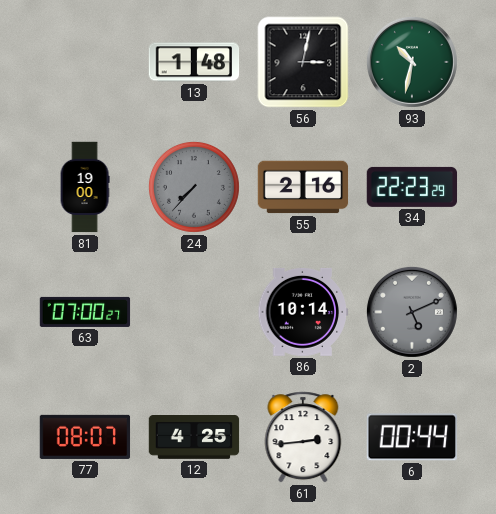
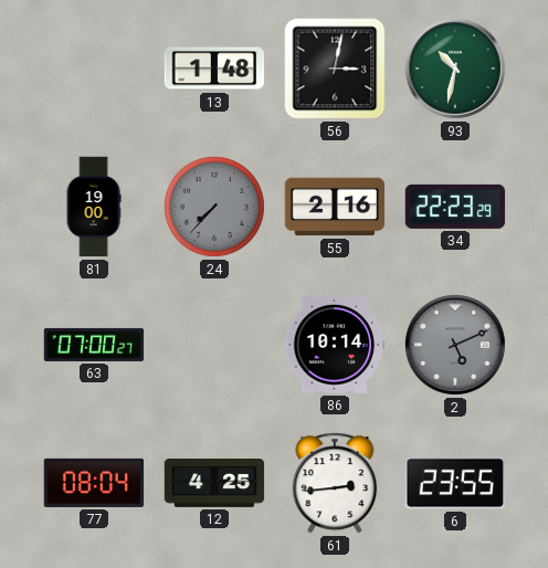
77: 08:07 -> 08:04
6: 00:44 -> 23:55
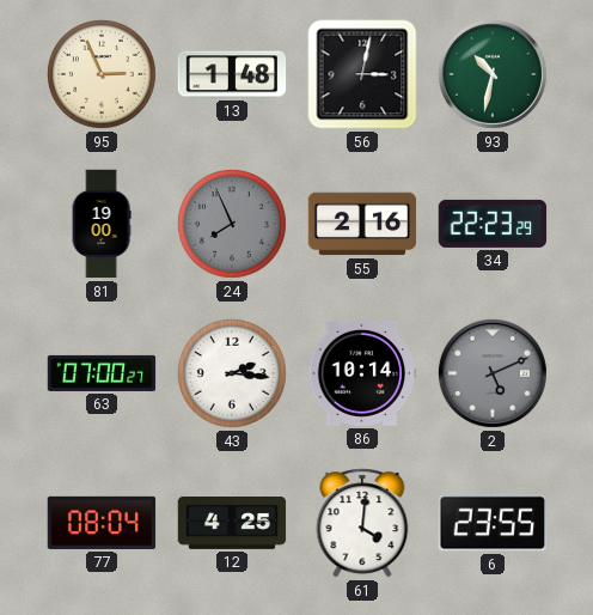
95: none -> 2:56
24: 7:37 -> 7:56
43: none -> 2:16
61: 2:44 -> 4:01
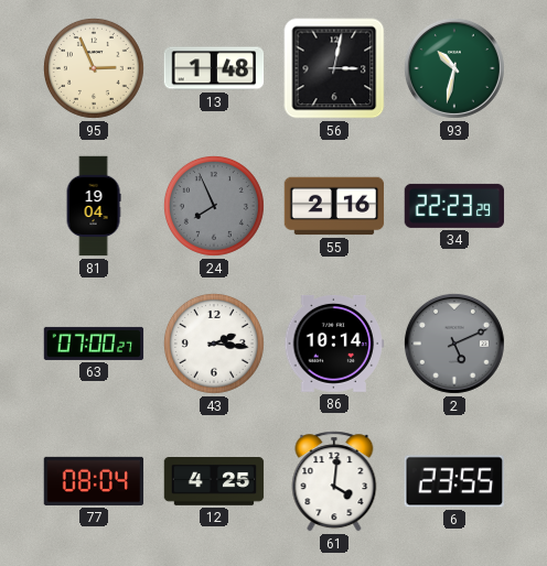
81: 19:00 -> 19:04
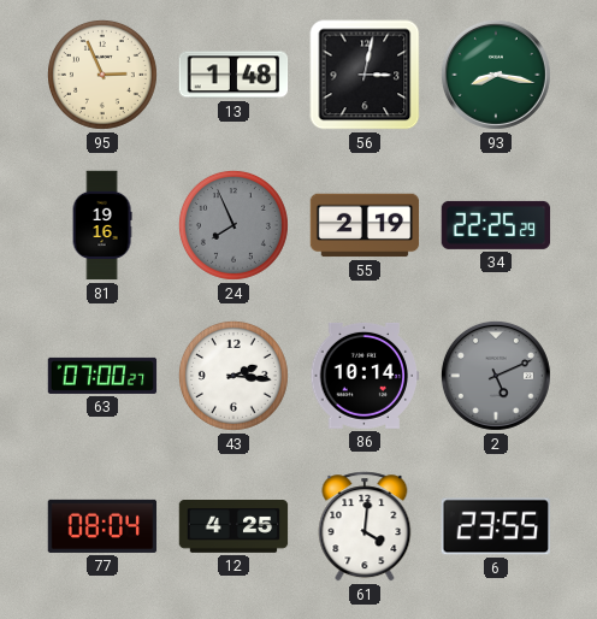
93: 10:32 -> 8:17
81: 19:04 -> 19:16
55: 2:16 -> 2:19
34: 22:23 -> 22:25
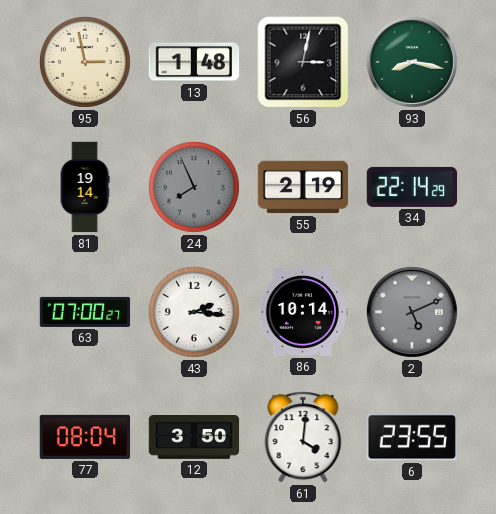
95: 2:56 -> 2:58
81: 19:16 -> 19:14
34: 22:25 -> 22:14
12: 4:25 -> 3:50
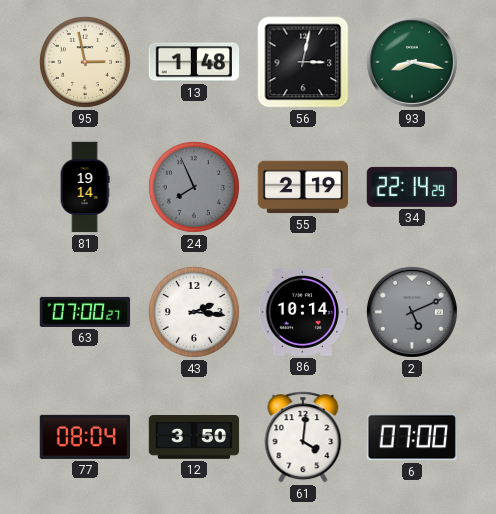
6: 23:55 -> 07:00
